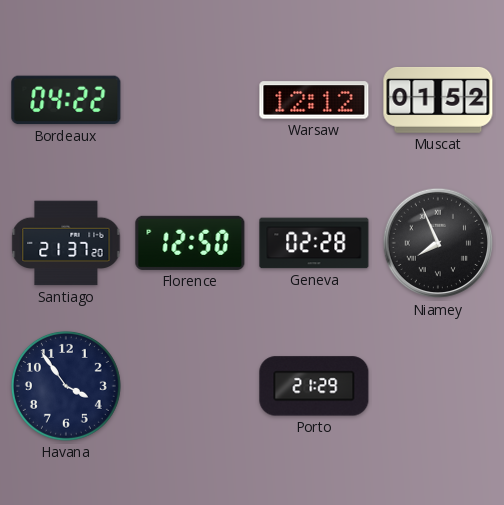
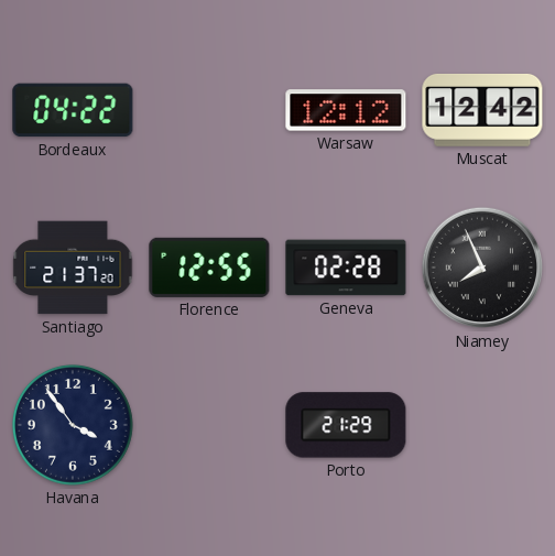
Muscat: 01:52 -> 12:42
Florence: 12:50 -> 12:55
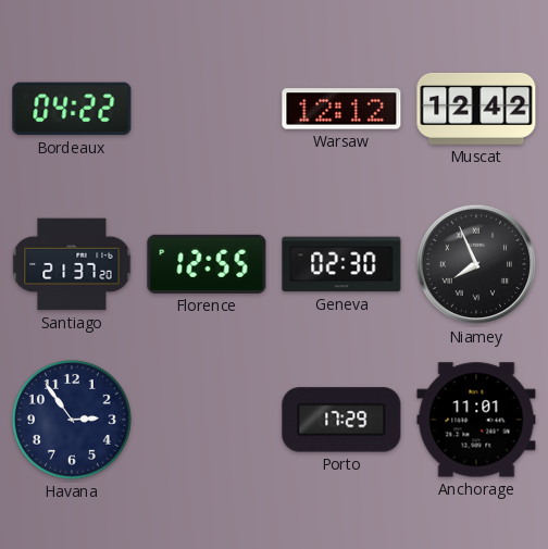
Geneva: 02:28 -> 02:30
Havana: 3:54 -> 2:54
Porto: 21:29 -> 17:29
Anchorage: none -> 11:01
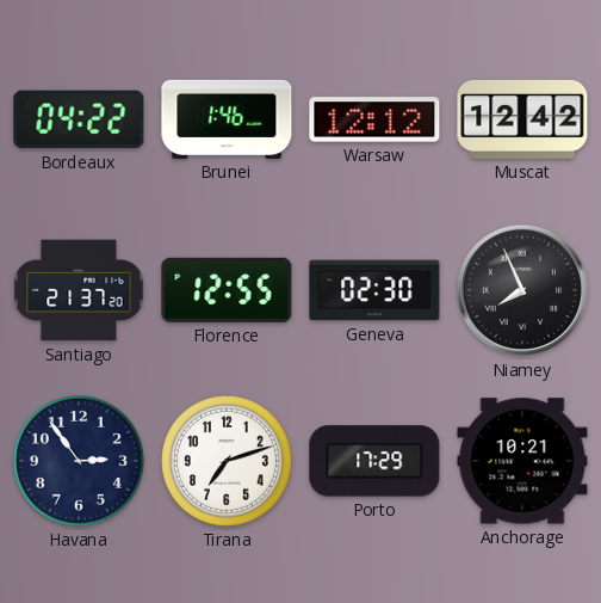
Brunei: none -> 1:46
Tirana: none -> 7:12
Anchorage: 11:01 -> 10:21
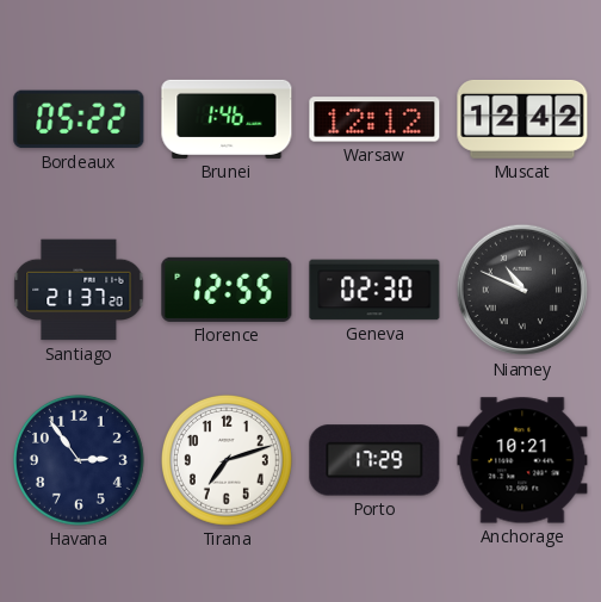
Bordeaux: 04:22 -> 05:22
Niamey: 7:56 -> 10:49
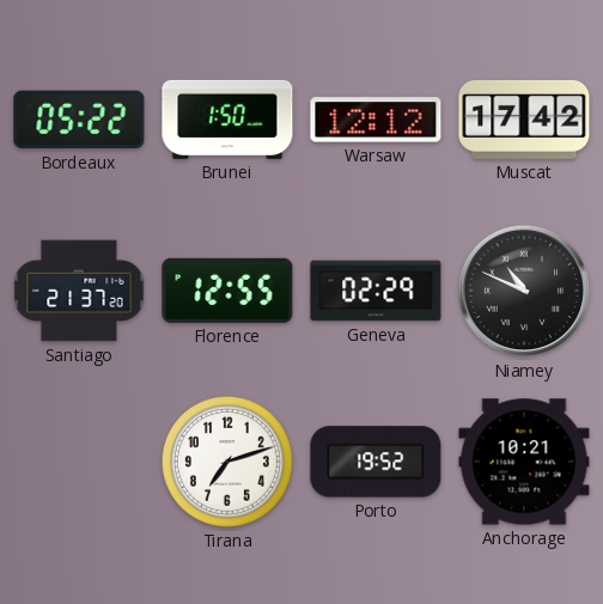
Brunei: 1:46 -> 1:50
Muscat: 12:42 -> 17:42
Geneva: 02:30 -> 02:29
Havana: 2:54 -> none
Porto: 17:29 -> 19:52
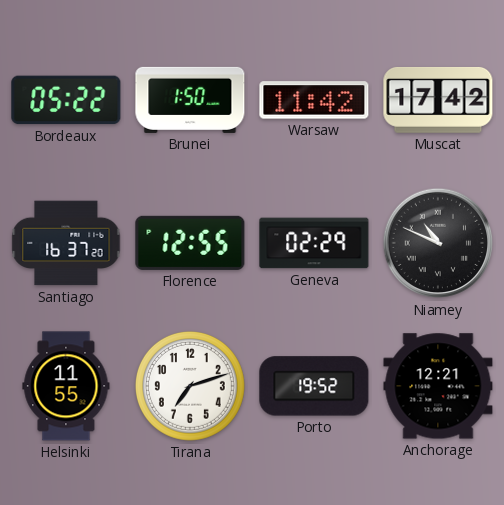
Warsaw: 12:12 -> 11:42
Santiago: 21:37 -> 16:37
Helsinki: none -> 11:55
Anchorage: 10:21 -> 12:21
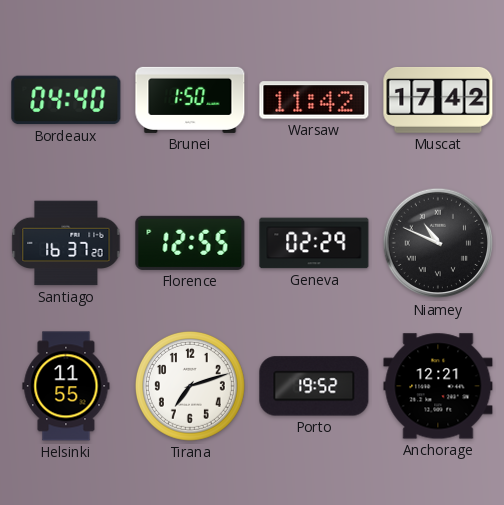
Bordeaux: 05:22 -> 04:40
